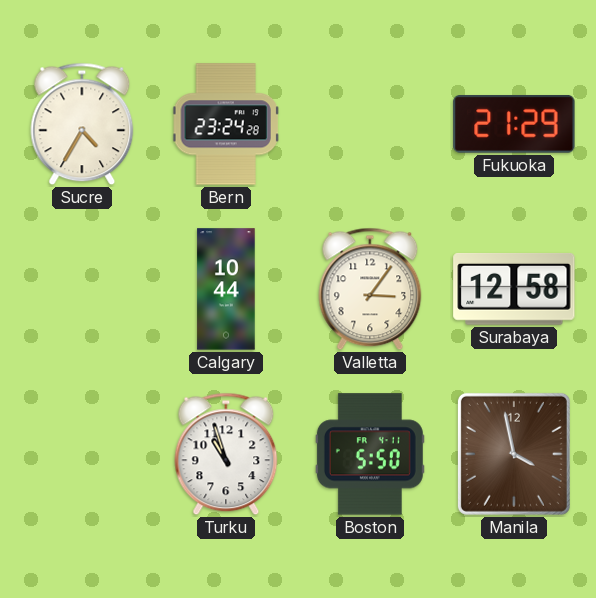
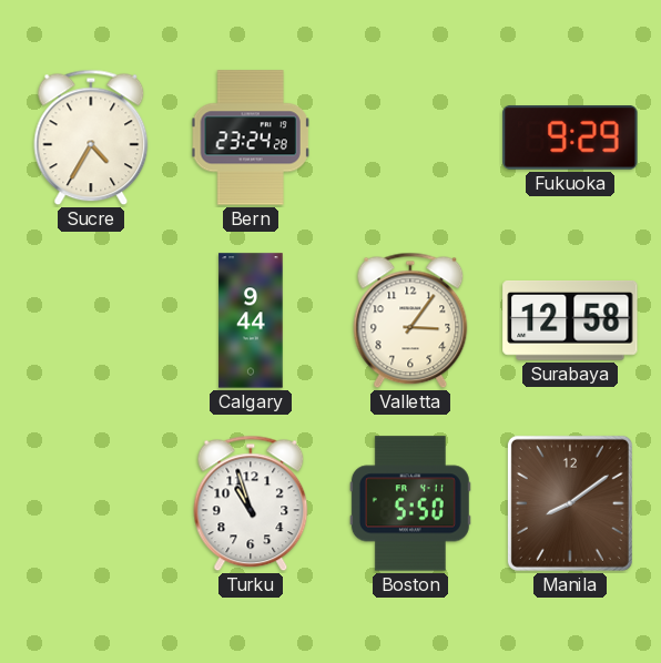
Fukuoka: 21:29 -> 9:29
Calgary: 10:44 -> 9:44
Manila: 3:58 -> 8:09
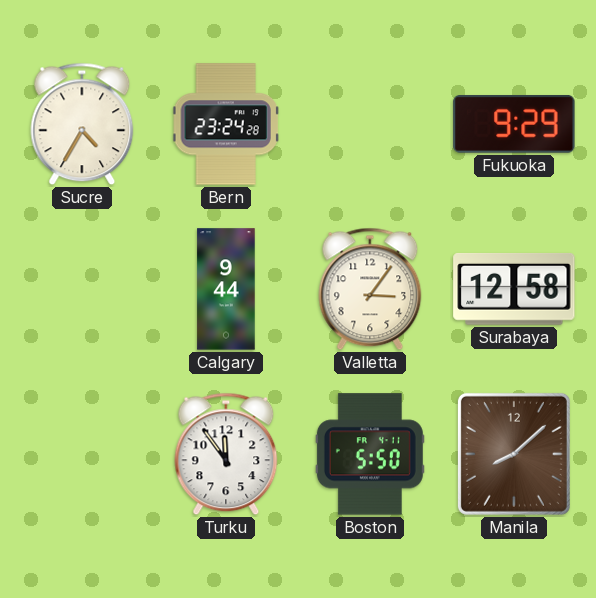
Turku: 10:57 -> 11:54
Manila: 8:09 -> 8:08
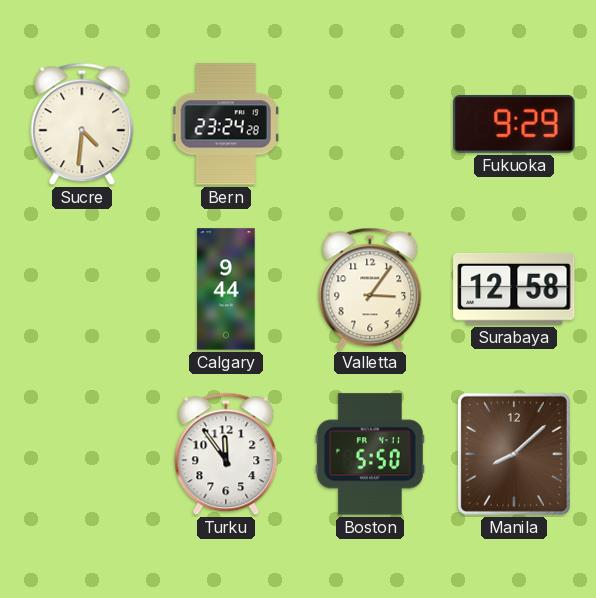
Sucre: 4:35 -> 4:31
